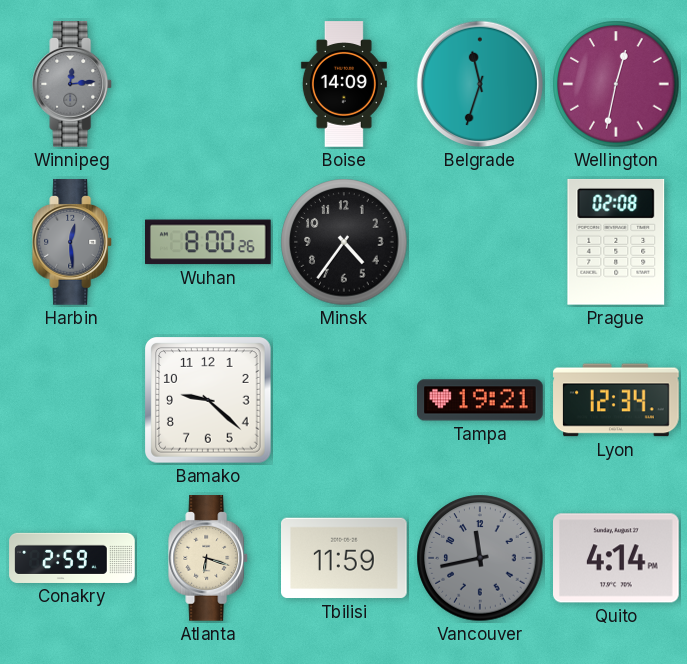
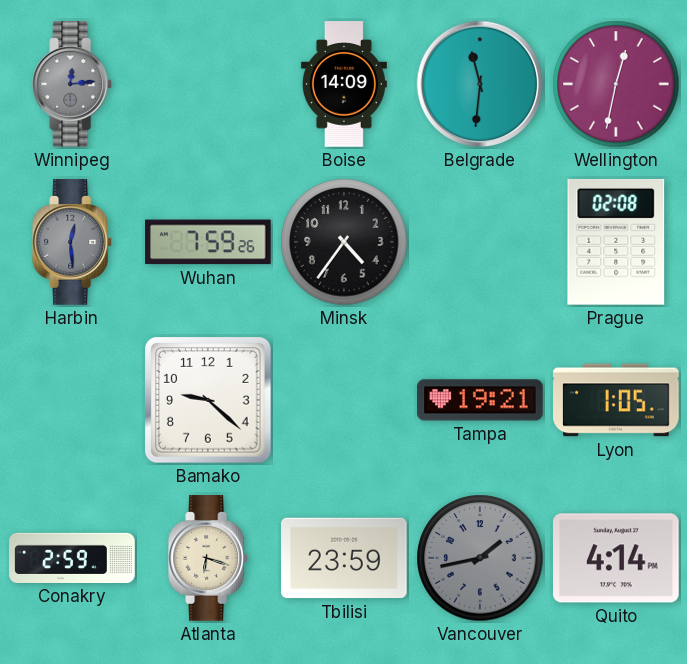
Belgrade: 11:33 -> 11:31
Wuhan: 8:00 -> 7:59
Lyon: 12:34 -> 1:05
Tbilisi: 11:59 -> 23:59
Vancouver: 11:43 -> 1:43
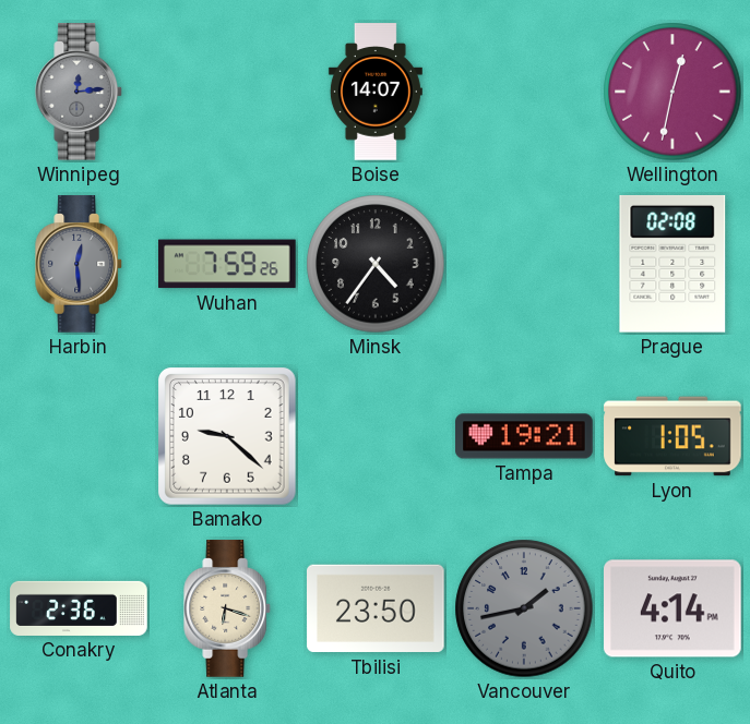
Boise: 14:09 -> 14:07
Belgrade: 11:31 -> none
Conakry: 2:59 -> 2:36
Tbilisi: 23:59 -> 23:50
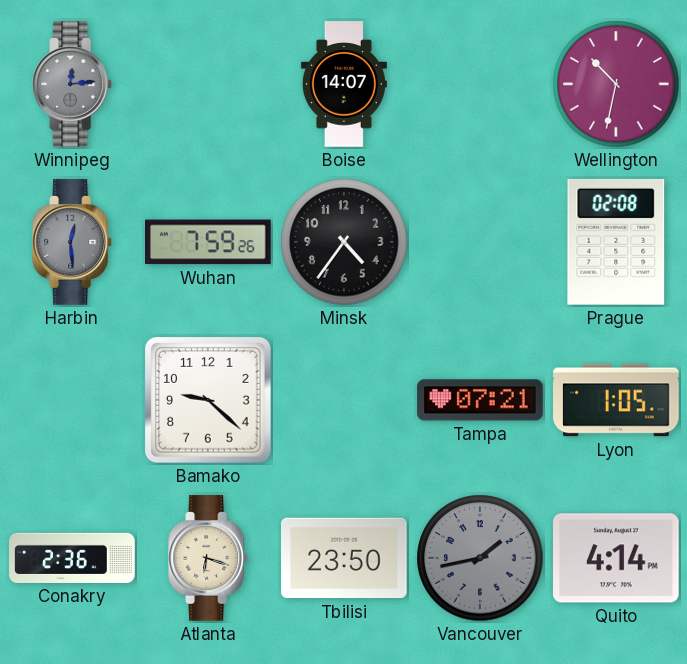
Wellington: 12:32 -> 10:32
Tampa: 19:21 -> 07:21
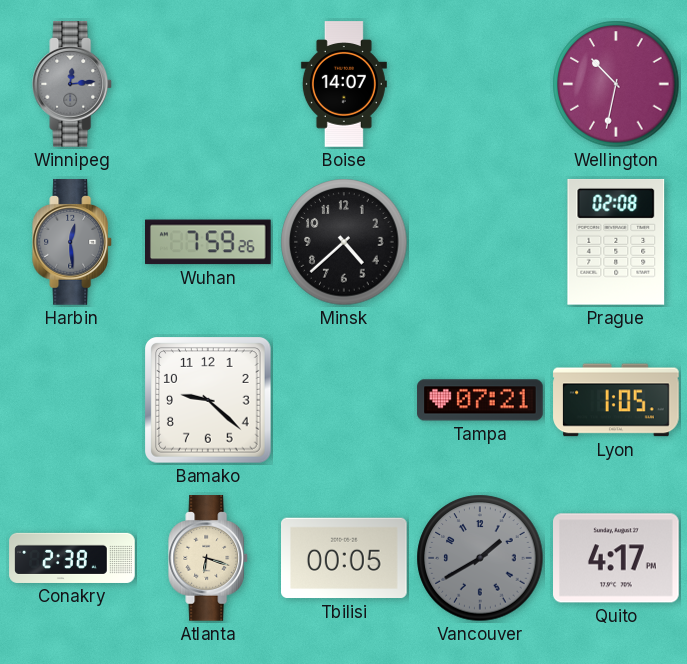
Minsk: 4:36 -> 4:38
Conakry: 2:36 -> 2:38
Tbilisi: 23:50 -> 00:05
Vancouver: 1:43 -> 1:40
Quito: 4:14 -> 4:17
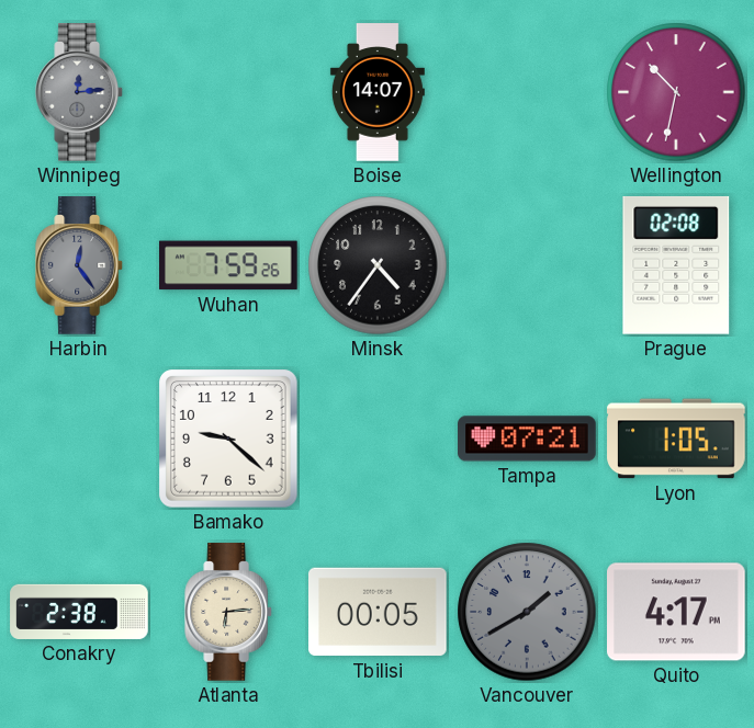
Harbin: 12:29 -> 12:24
Minsk: 4:38 -> 4:36
Atlanta: 6:18 -> 6:14
